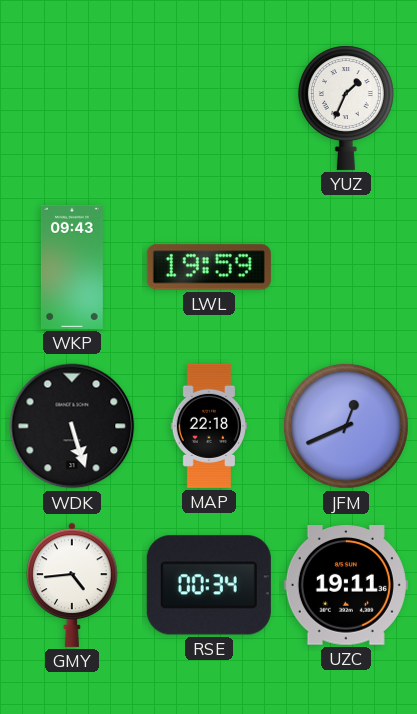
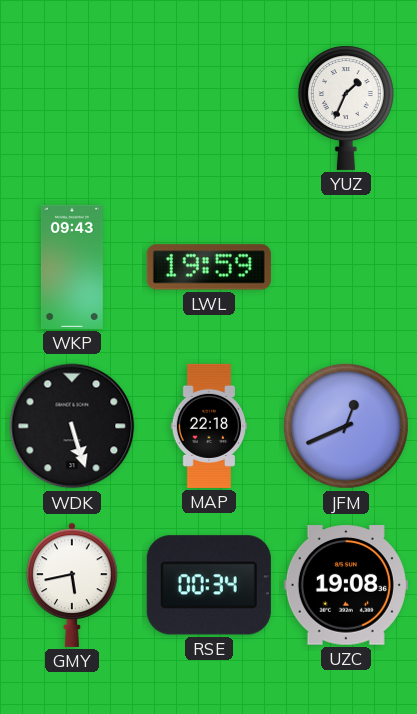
GMY: 4:44 -> 5:43
UZC: 19:11 -> 19:08
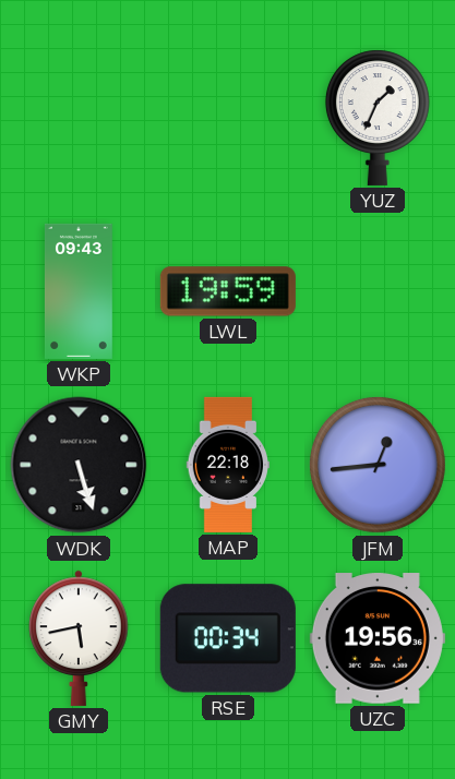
JFM: 12:41 -> 12:44
UZC: 19:08 -> 19:56
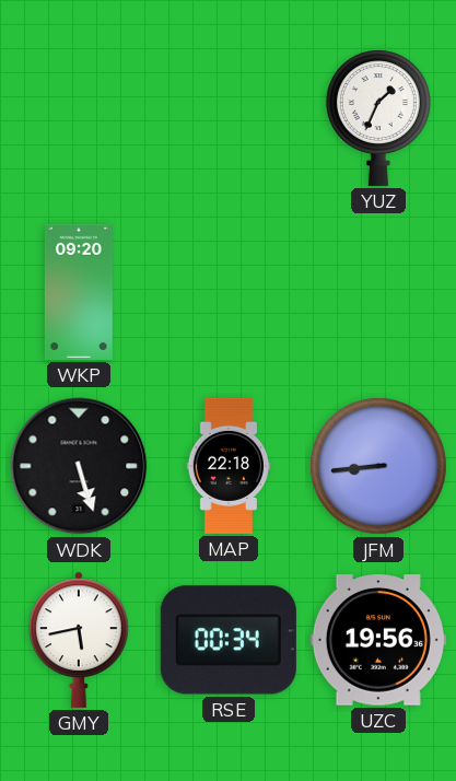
WKP: 09:43 -> 09:20
LWL: 19:59 -> none
JFM: 12:44 -> 8:44
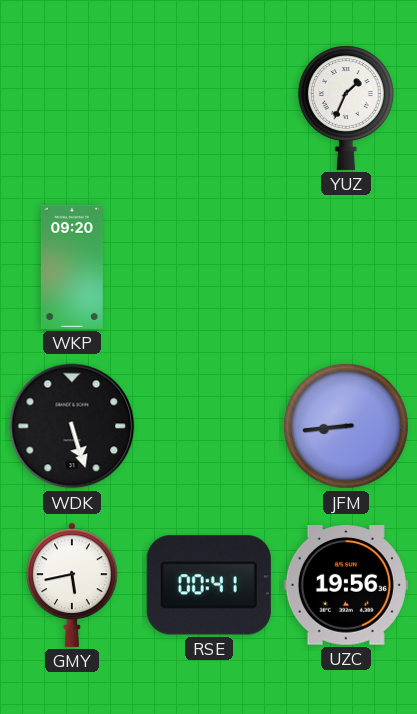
MAP: 22:18 -> none
RSE: 00:34 -> 00:41
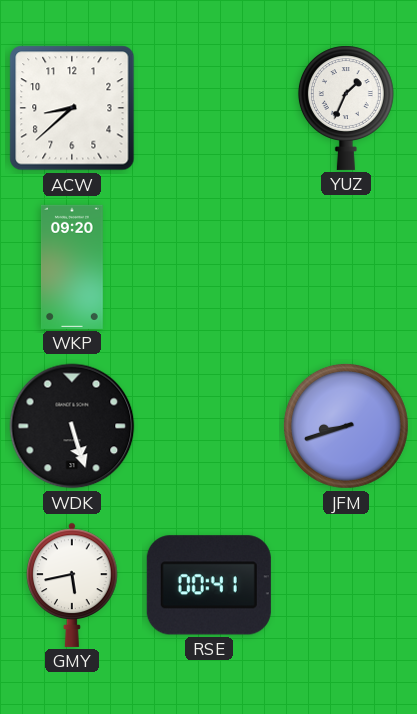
ACW: none -> 8:38
JFM: 8:44 -> 8:42
UZC: 19:56 -> none
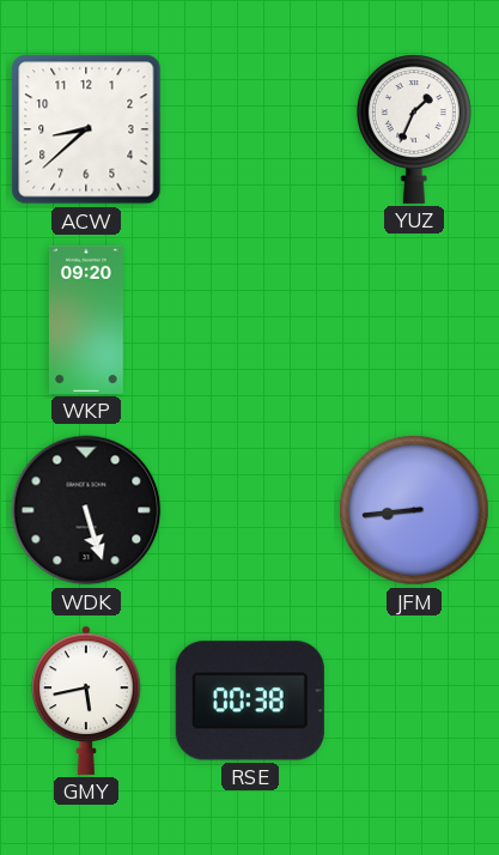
JFM: 8:42 -> 8:44
RSE: 00:41 -> 00:38
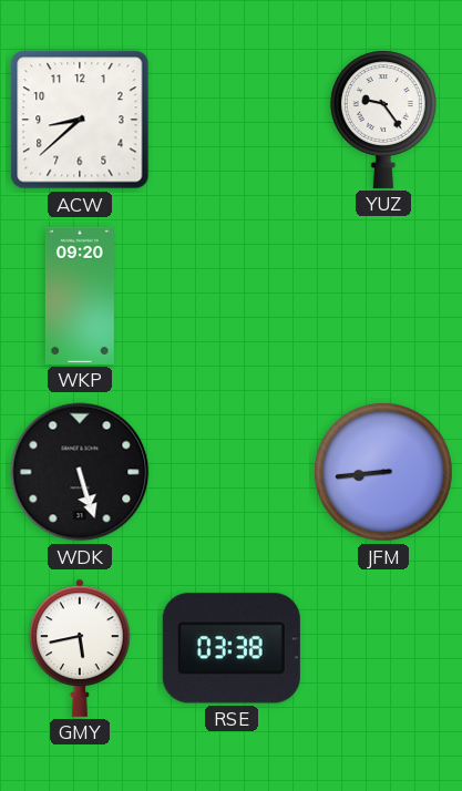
YUZ: 1:34 -> 9:24
RSE: 00:38 -> 03:38
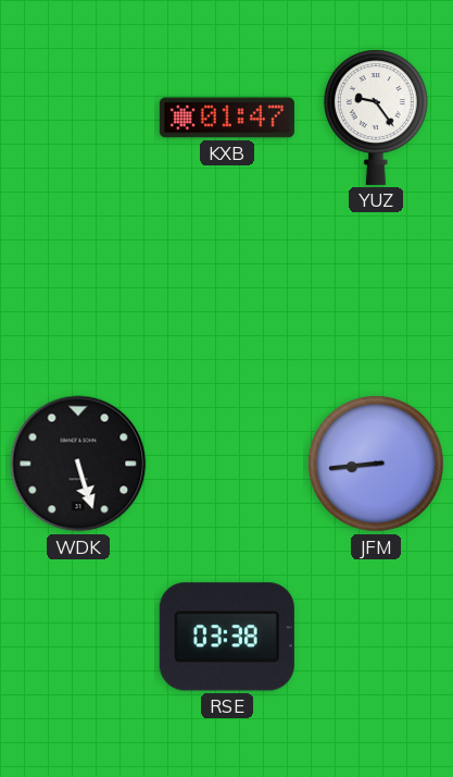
ACW: 8:38 -> none
KXB: none -> 01:47
WKP: 09:20 -> none
GMY: 5:43 -> none
